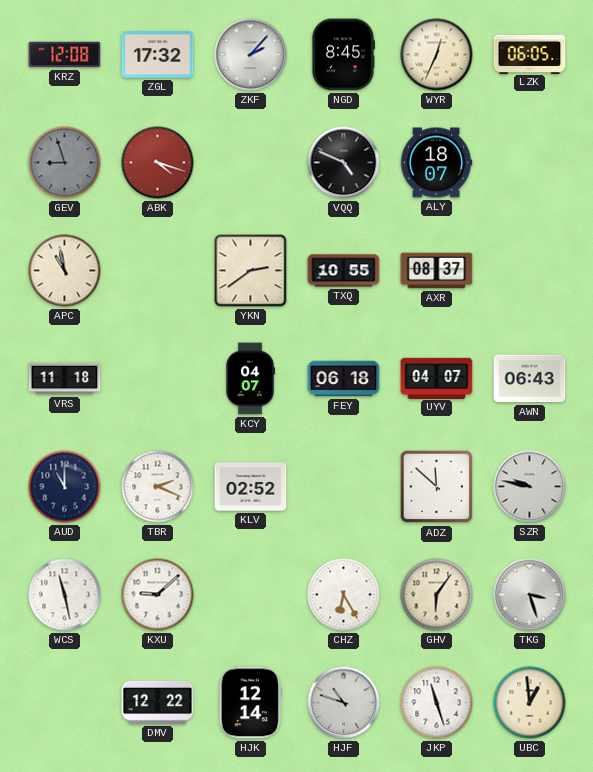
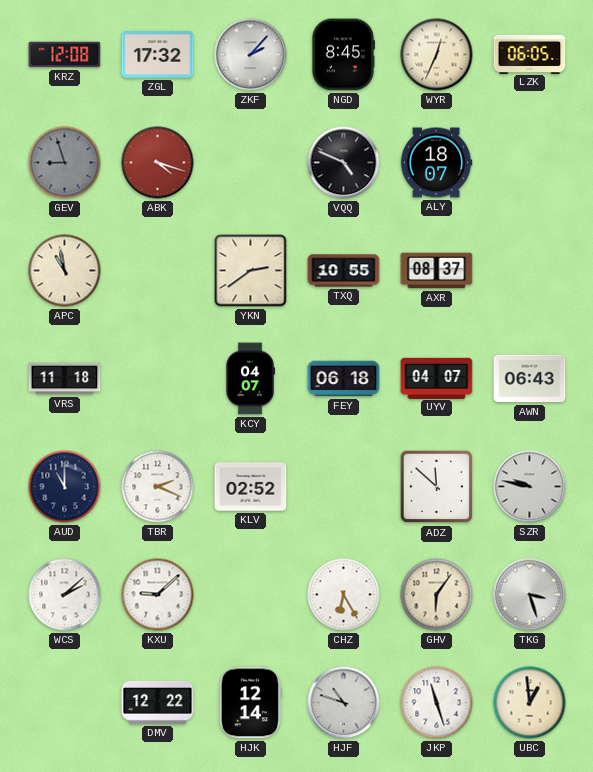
WCS: 11:28 -> 2:08
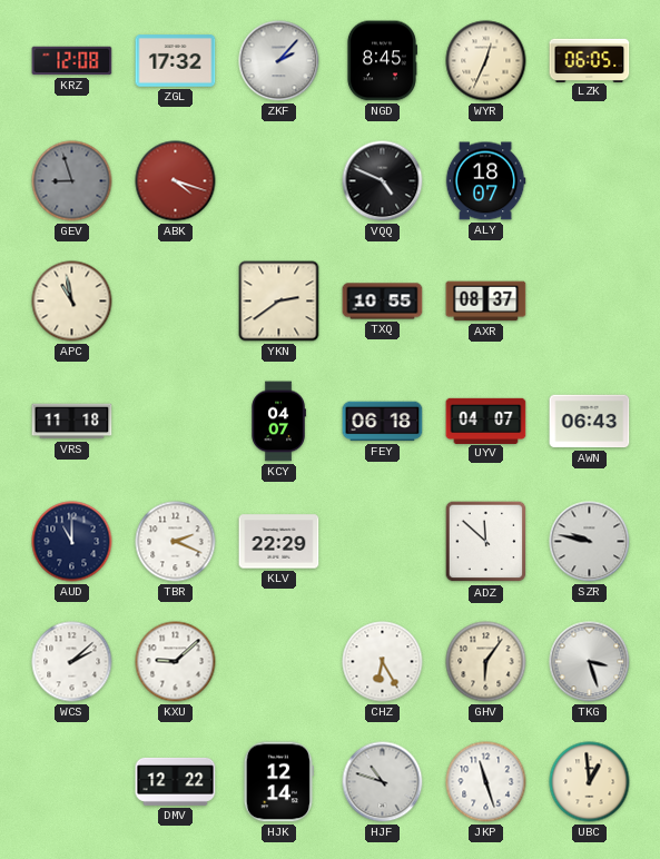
KLV: 02:52 -> 22:29
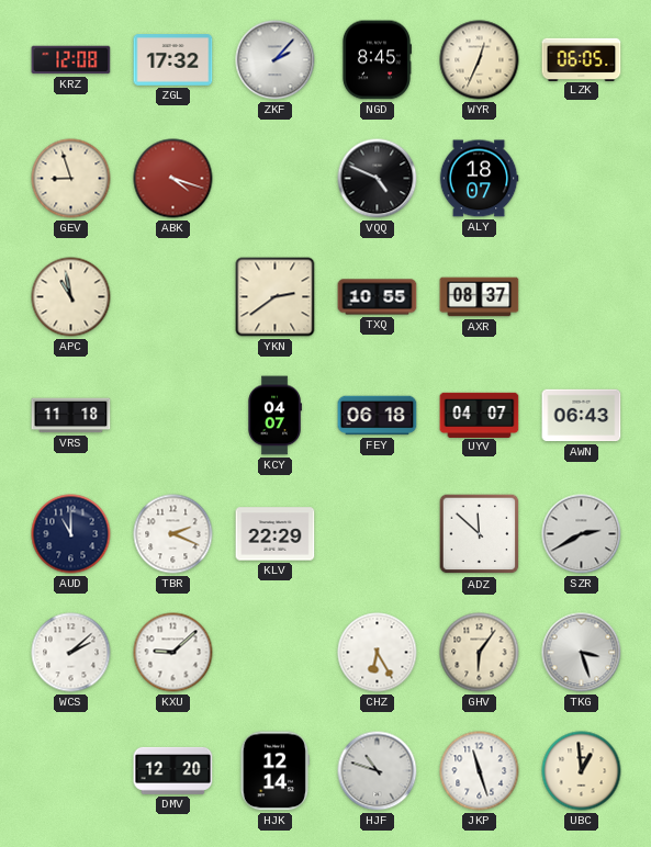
GEV dial: grey -> cream
SZR: 9:47 -> 2:40
DMV: 12:22 -> 12:20
